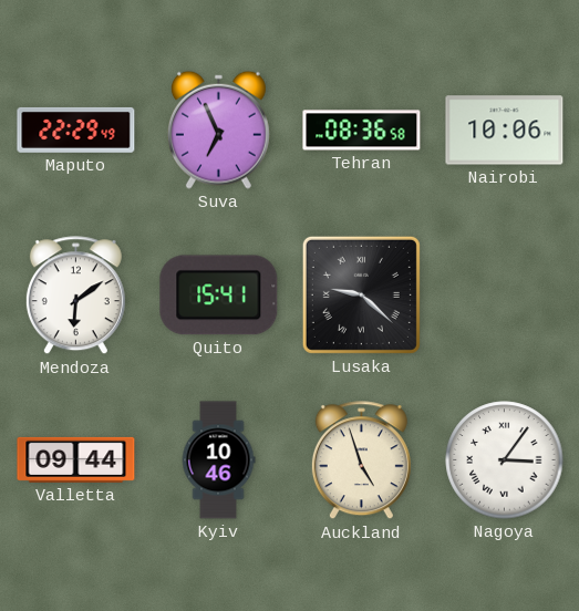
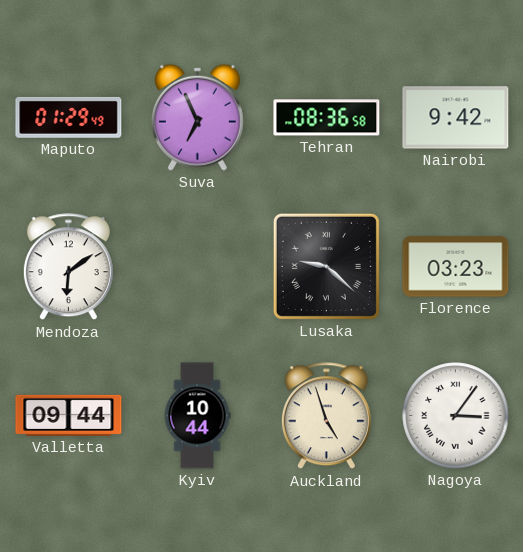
Maputo: 22:29 -> 01:29
Nairobi: 10:06 -> 9:42
Quito: 15:41 -> none
Florence: none -> 03:23
Kyiv: 10:46 -> 10:44
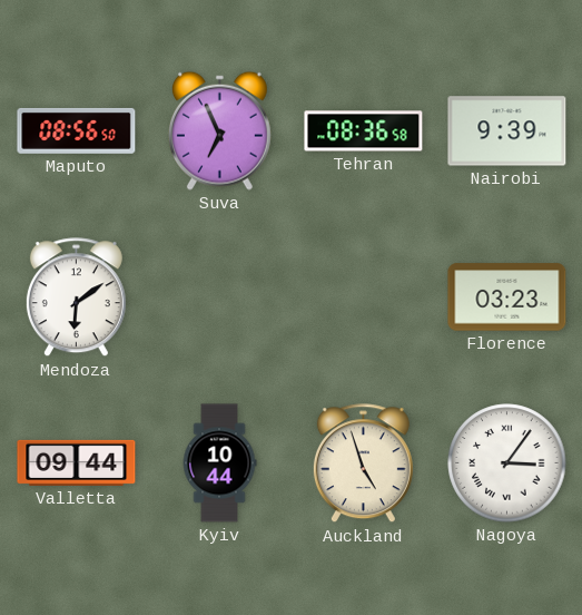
Maputo: 01:29 -> 08:56
Nairobi: 9:42 -> 9:39
Lusaka: 9:22 -> none
